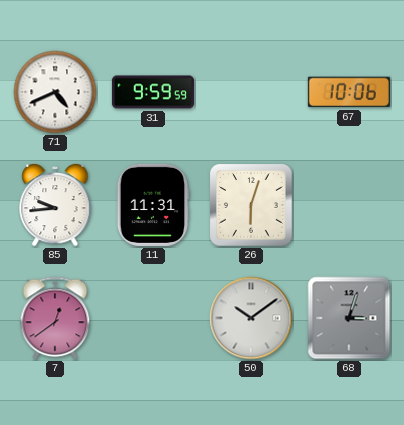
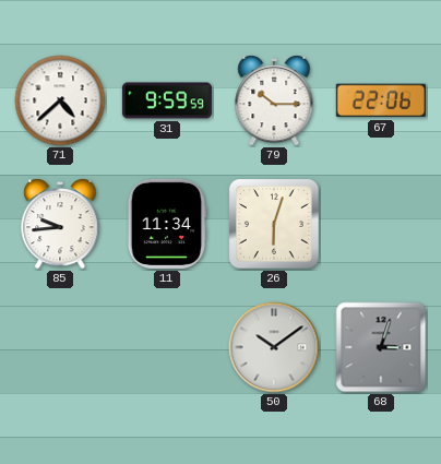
71: 4:41 -> 4:38
79: none -> 10:15
67: 10:06 -> 22:06
11: 11:31 -> 11:34
7: 12:39 -> none
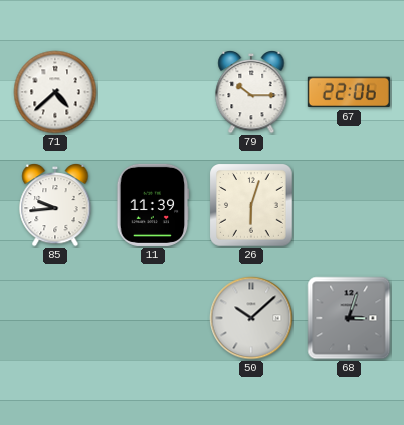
31: 9:59 -> none
11: 11:34 -> 11:39
50: 10:09 -> 10:08
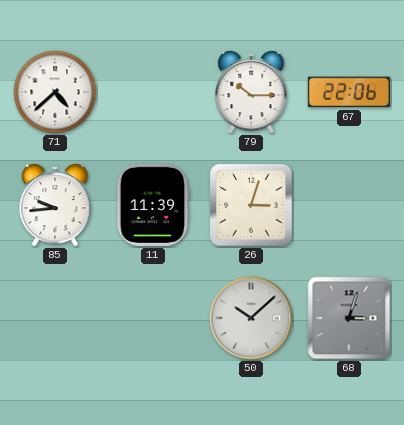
26: 6:03 -> 3:03
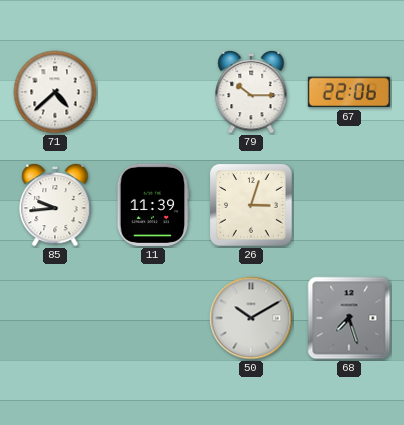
50: 10:08 -> 10:10
68: 3:03 -> 7:27
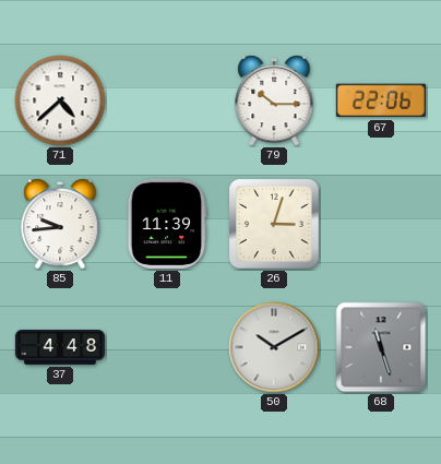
37: none -> 4:48
68: 7:27 -> 11:27
